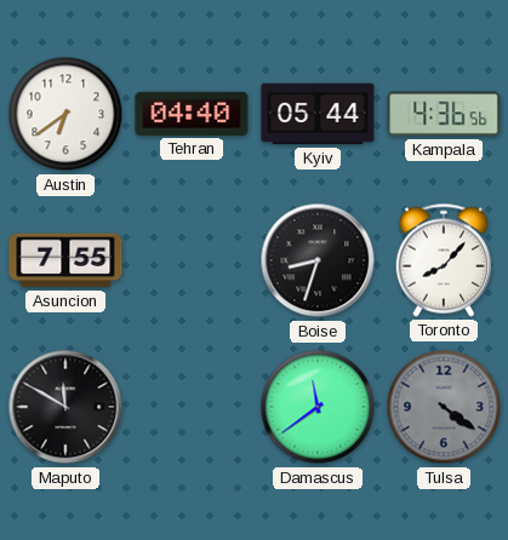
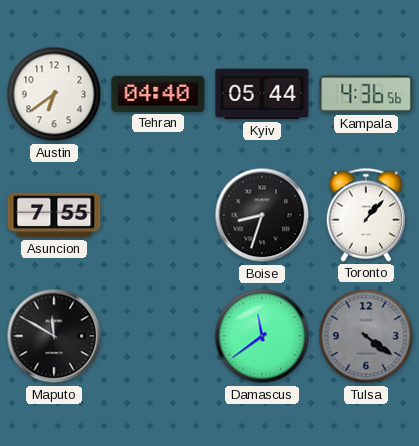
Toronto: 8:07 -> 1:07
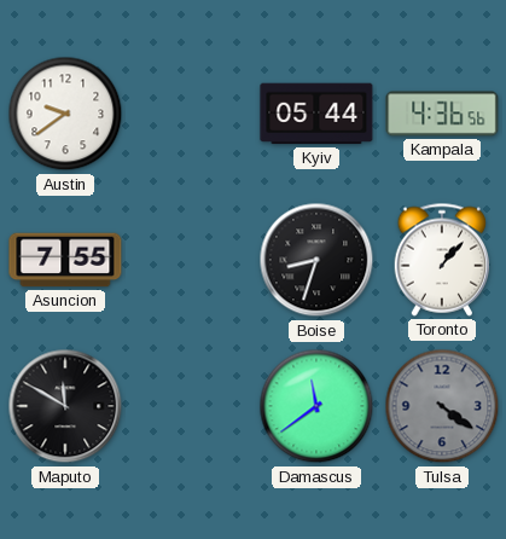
Austin: 6:39 -> 9:39
Tehran: 04:40 -> none
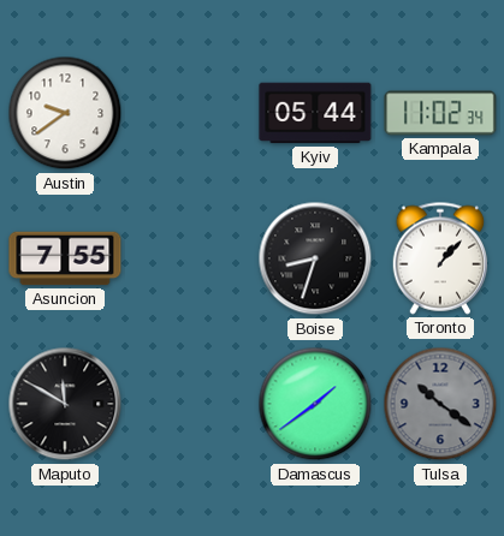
Kampala: 4:36 -> 11:02
Damascus: 11:39 -> 1:39
Tulsa: 4:21 -> 10:21
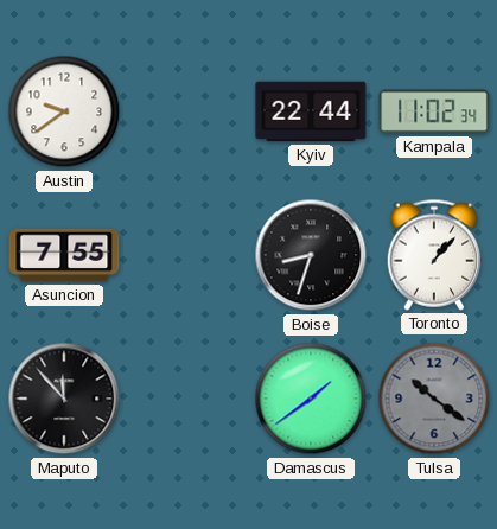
Kyiv: 05:44 -> 22:44
Maputo: 11:50 -> 11:53
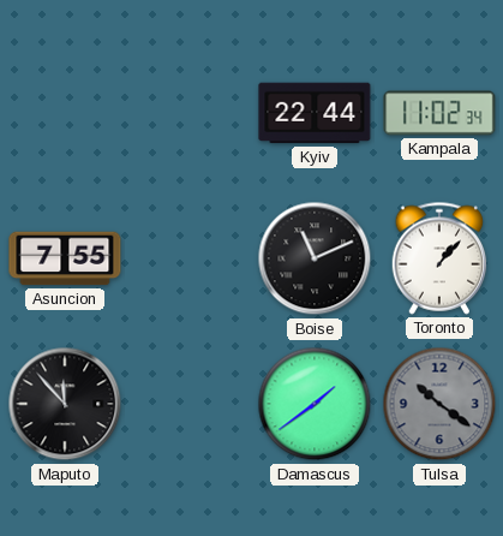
Austin: 9:39 -> none
Boise: 8:33 -> 11:11
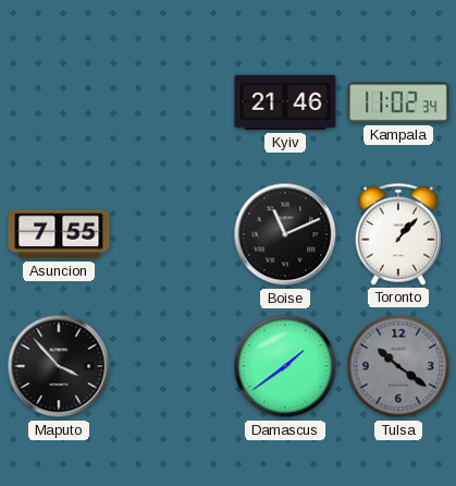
Kyiv: 22:44 -> 21:46
Maputo: 11:53 -> 3:53
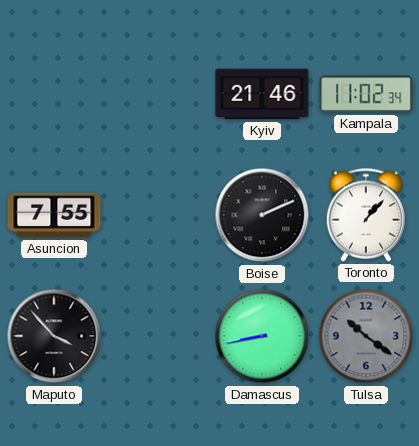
Boise: 11:11 -> 2:11
Damascus: 1:39 -> 8:43
